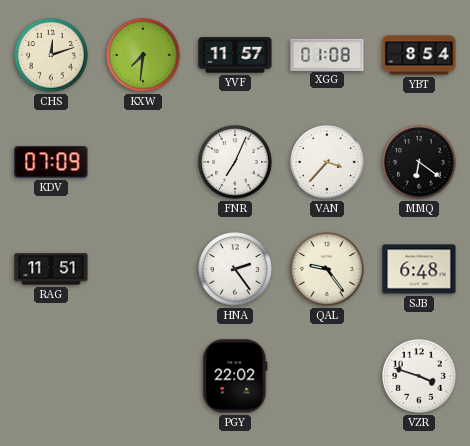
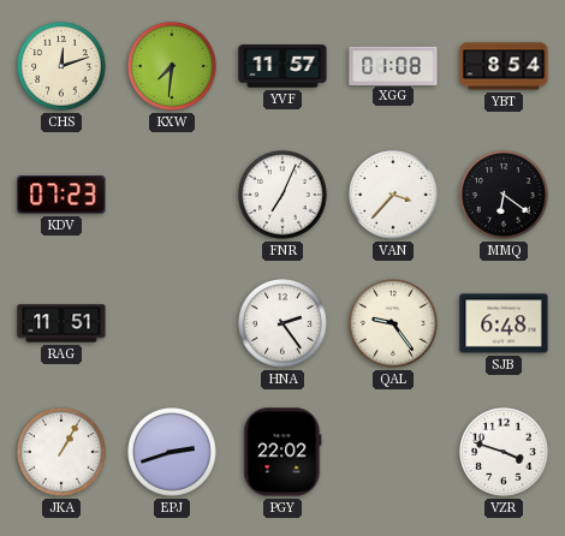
KDV: 07:09 -> 07:23
JKA: none -> 1:05
EPJ: none -> 2:42
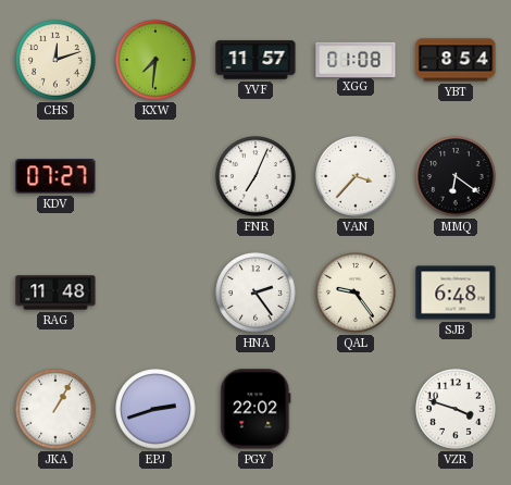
KDV: 07:23 -> 07:27
RAG: 11:51 -> 11:48
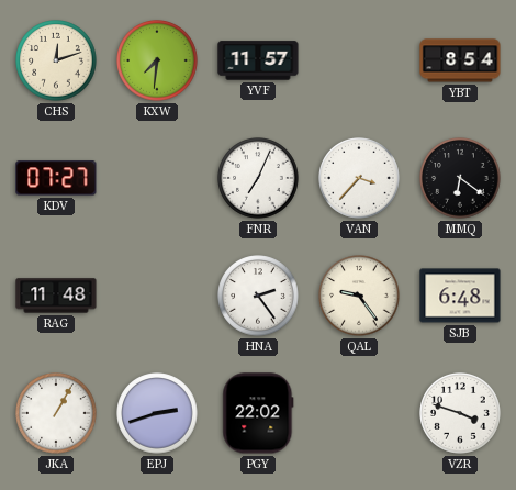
XGG: 01:08 -> none
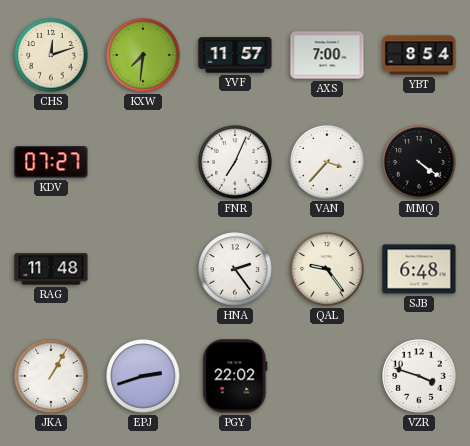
AXS: none -> 7:00
MMQ: 6:21 -> 4:21
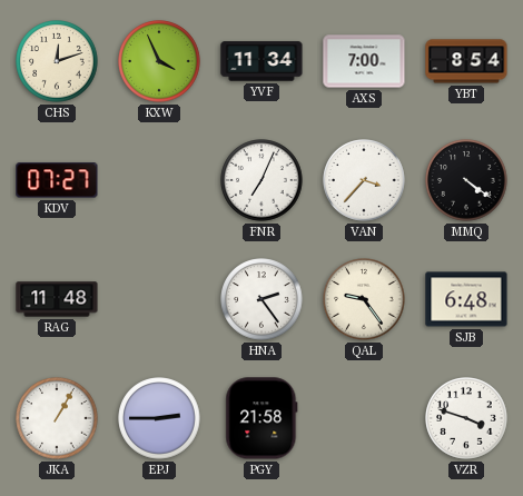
KXW: 7:31 -> 3:56
YVF: 11:57 -> 11:34
EPJ: 2:42 -> 2:45
PGY: 22:02 -> 21:58
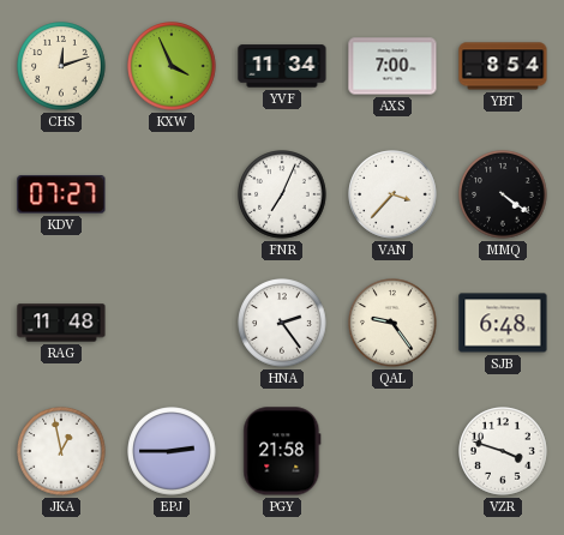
JKA: 1:05 -> 12:58
